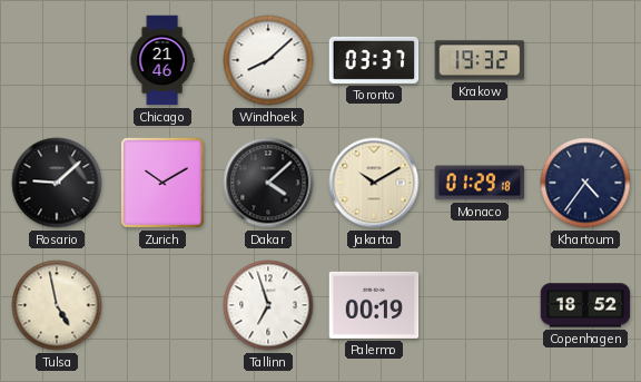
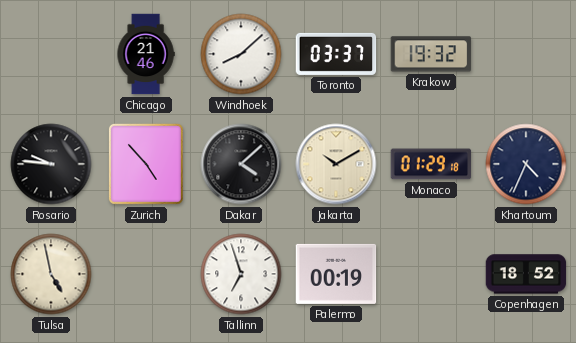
Rosario: 9:08 -> 9:46
Zurich: 10:10 -> 4:53
Khartoum: 4:36 -> 4:34
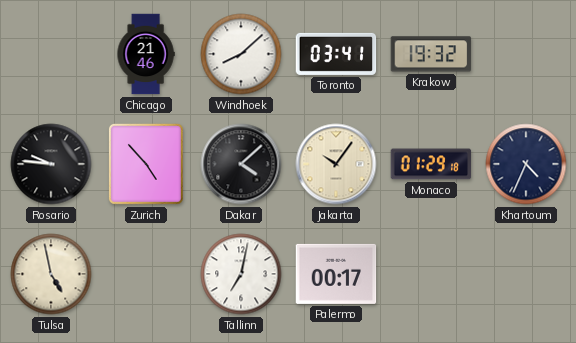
Toronto: 03:37 -> 03:41
Jakarta: 10:10 -> 10:06
Tallinn: 6:57 -> 7:02
Palermo: 00:19 -> 00:17
Copenhagen: 18:52 -> none
